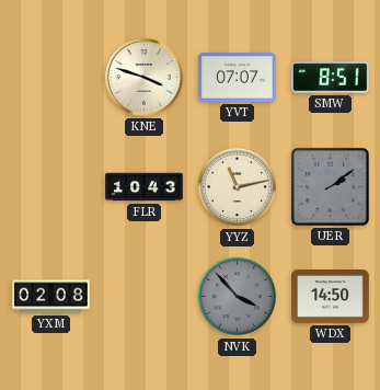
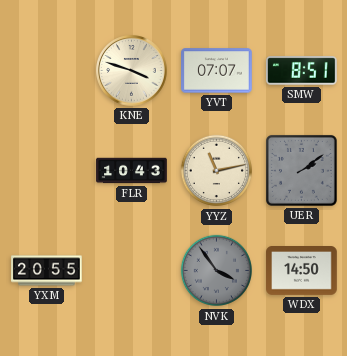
YXM: 02:08 -> 20:55
NVK: 3:53 -> 3:54
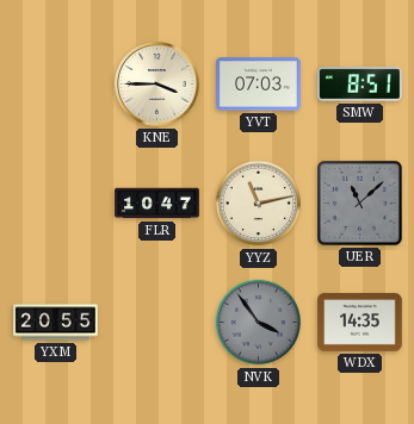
KNE: 3:48 -> 3:45
YVT: 07:07 -> 07:03
FLR: 10:43 -> 10:47
UER: 2:09 -> 11:08
WDX: 14:50 -> 14:35
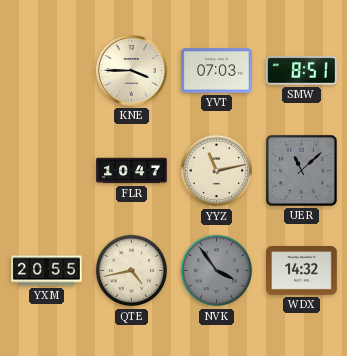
QTE: none -> 4:43
WDX: 14:35 -> 14:32
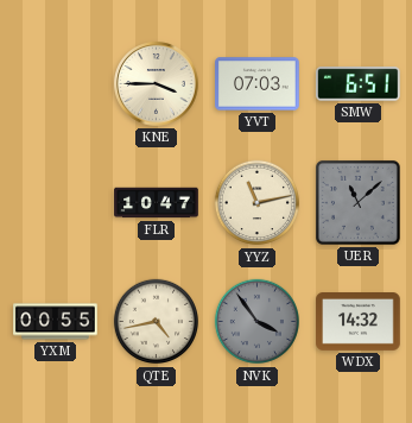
SMW: 8:51 -> 6:51
YXM: 20:55 -> 00:55
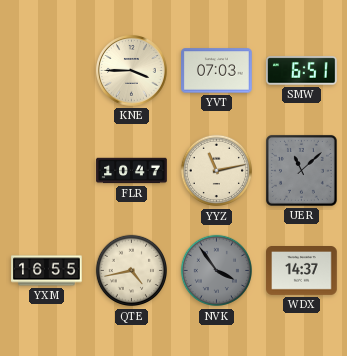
YXM: 00:55 -> 16:55
WDX: 14:32 -> 14:37
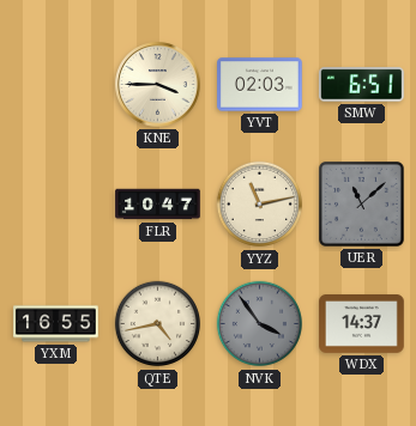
YVT: 07:03 -> 02:03
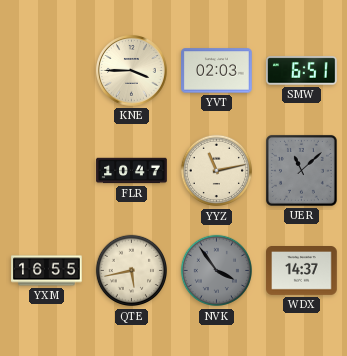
QTE: 4:43 -> 5:43
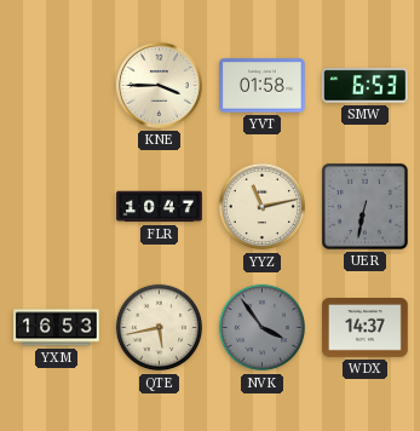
YVT: 02:03 -> 01:58
SMW: 6:51 -> 6:53
UER: 11:08 -> 6:32
YXM: 16:55 -> 16:53
